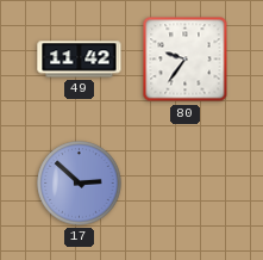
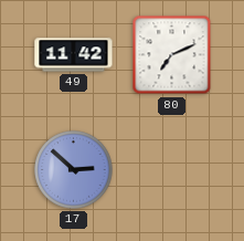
80: 9:36 -> 7:11
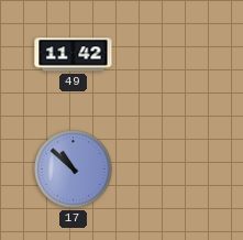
80: 7:11 -> none
17: 2:52 -> 10:52
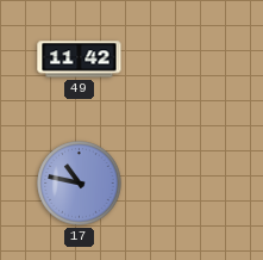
17: 10:52 -> 10:47
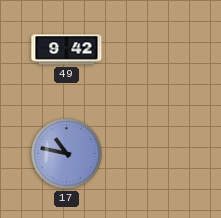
49: 11:42 -> 9:42
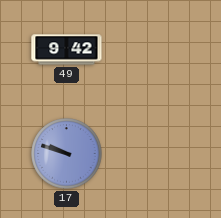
17: 10:47 -> 9:48
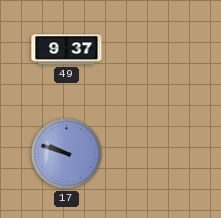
49: 9:42 -> 9:37
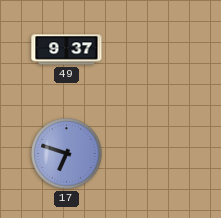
17: 9:48 -> 6:48
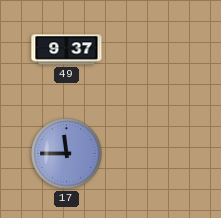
17: 6:48 -> 11:45
